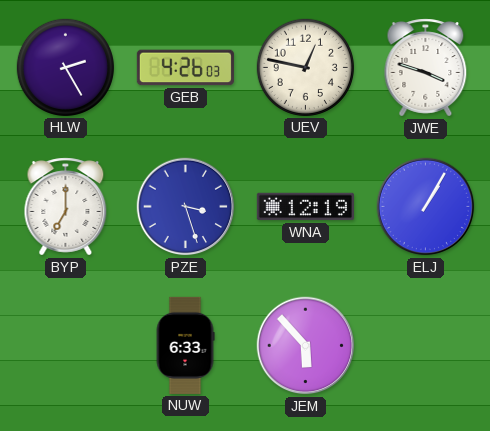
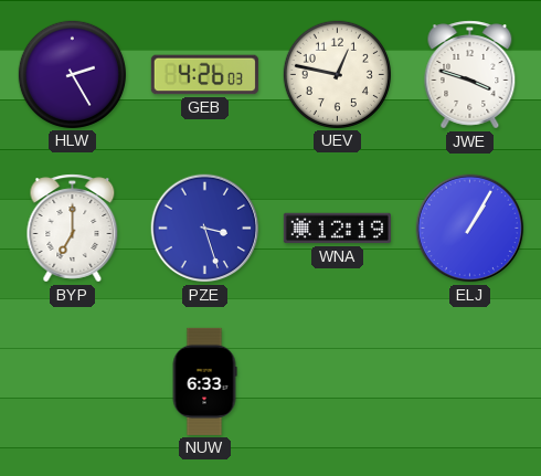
JEM: 5:53 -> none
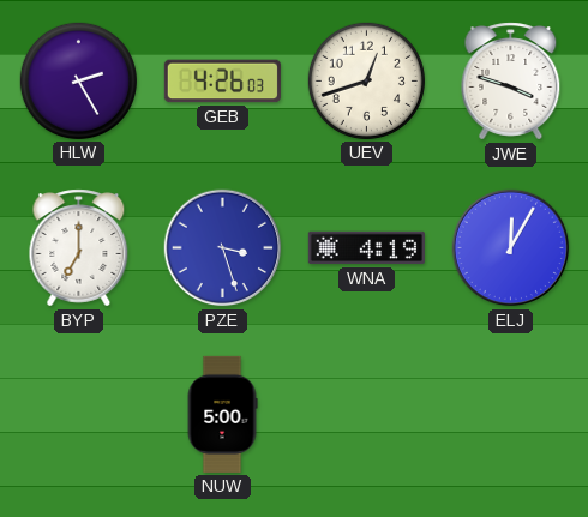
UEV: 12:47 -> 12:42
WNA: 12:19 -> 4:19
ELJ: 1:05 -> 12:05
NUW: 6:33 -> 5:00
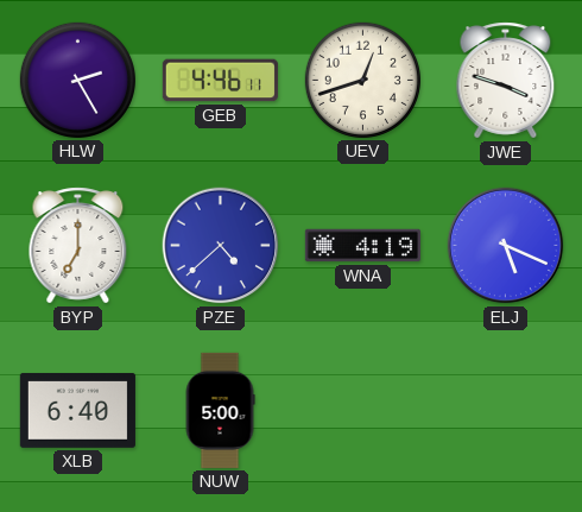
GEB: 4:26 -> 4:46
PZE: 3:27 -> 4:38
ELJ: 12:05 -> 5:19
XLB: none -> 6:40
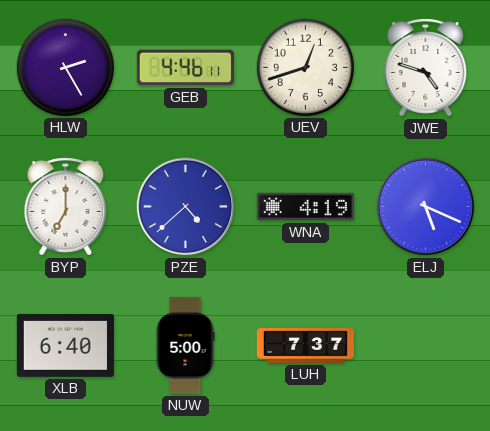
JWE: 3:48 -> 4:48
LUH: none -> 7:37
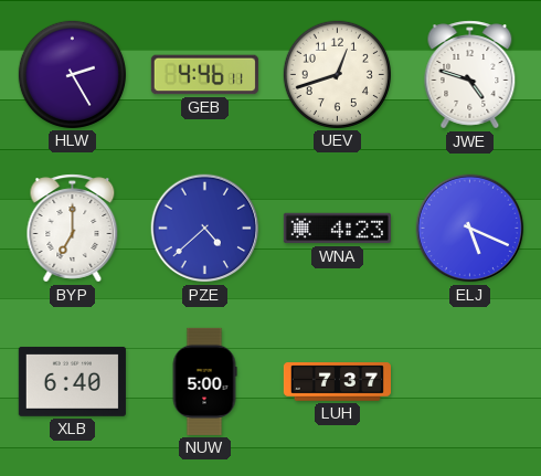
WNA: 4:19 -> 4:23
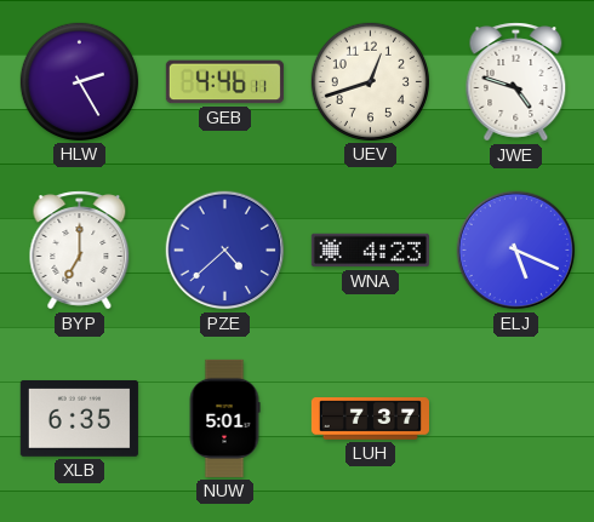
XLB: 6:40 -> 6:35
NUW: 5:00 -> 5:01
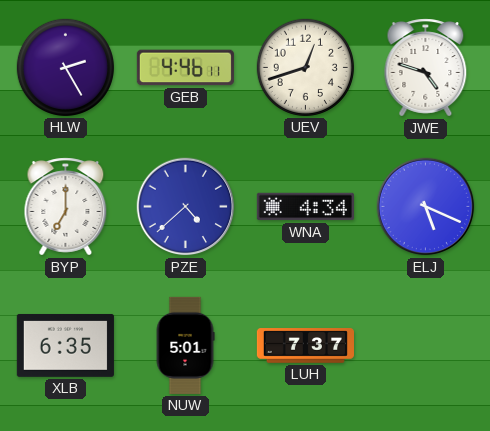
WNA: 4:23 -> 4:34
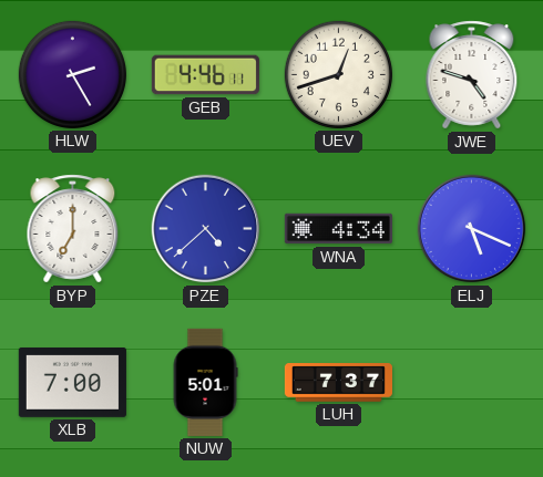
XLB: 6:35 -> 7:00
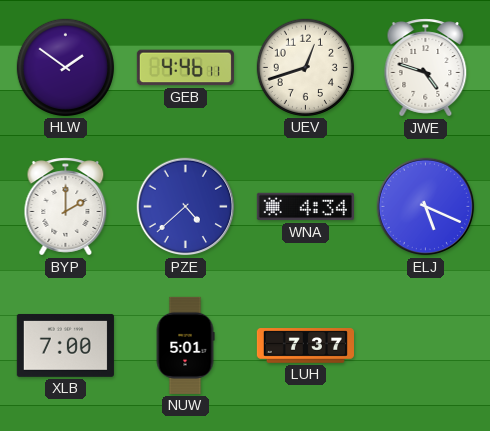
HLW: 2:25 -> 1:51
BYP: 7:00 -> 2:00
